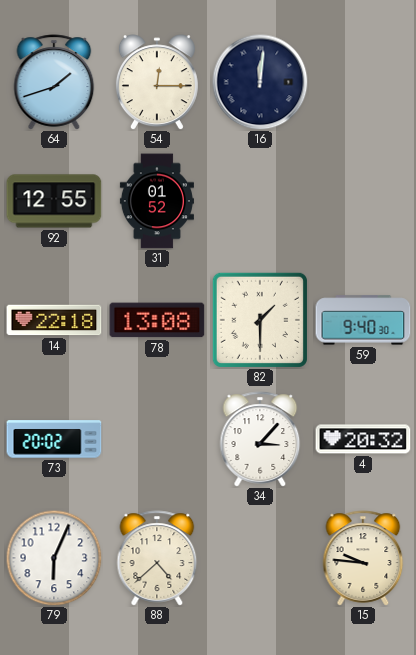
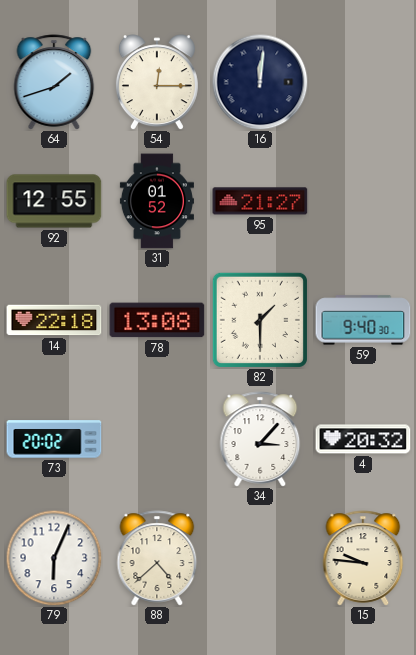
95: none -> 21:27
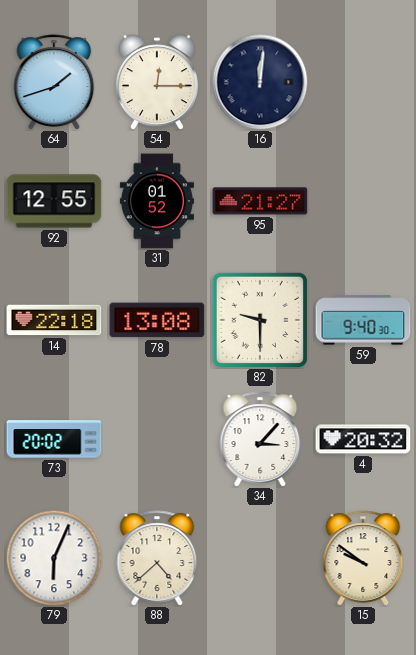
82: 1:30 -> 9:30
15: 9:46 -> 9:51
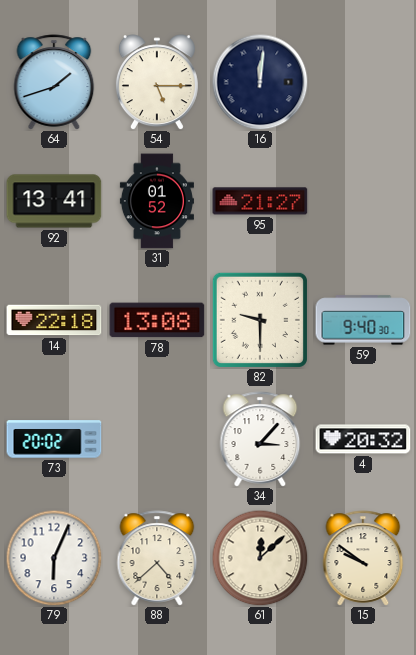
54: 12:15 -> 5:15
92: 12:55 -> 13:41
61: none -> 12:08
